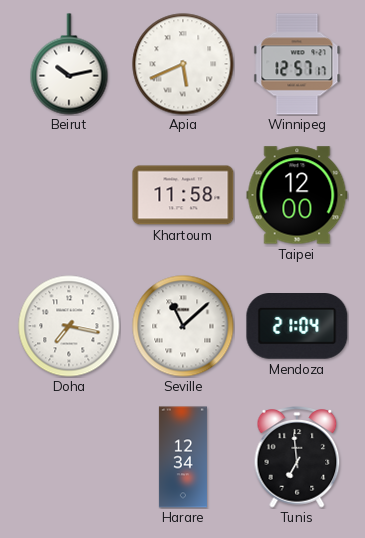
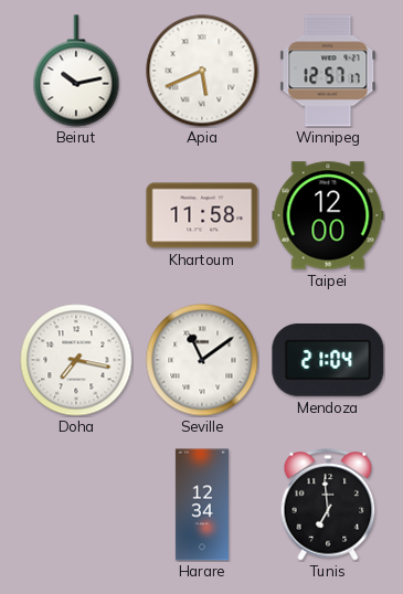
Seville: 11:08 -> 11:09
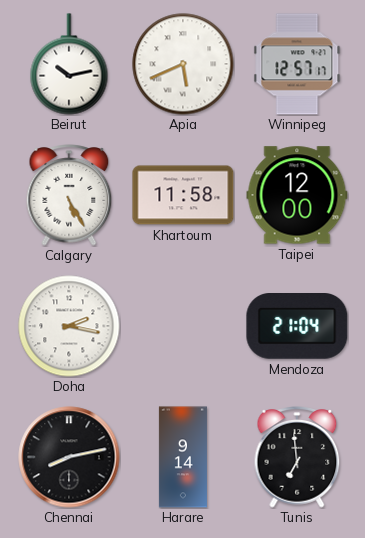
Calgary: none -> 5:25
Doha: 7:17 -> 2:17
Seville: 11:09 -> none
Chennai: none -> 8:13
Harare: 12:34 -> 9:14
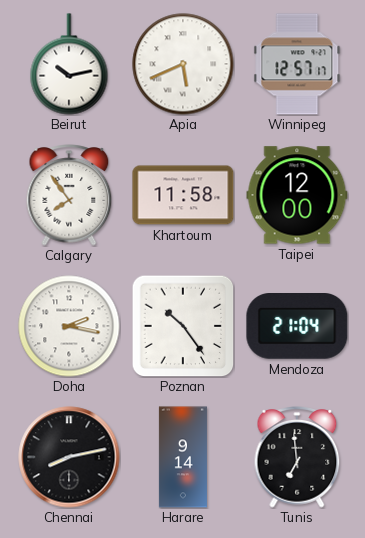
Calgary: 5:25 -> 7:54
Poznan: none -> 10:24
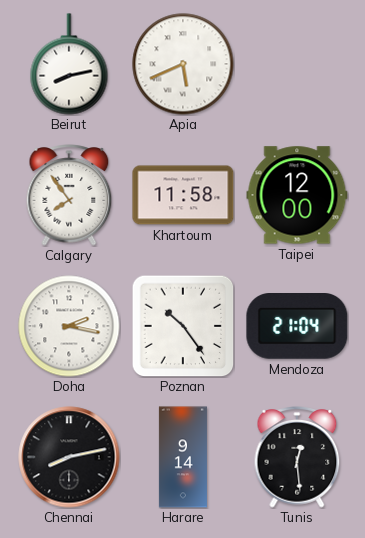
Beirut: 10:13 -> 8:13
Winnipeg: 12:57 -> none
Tunis: 6:59 -> 12:29
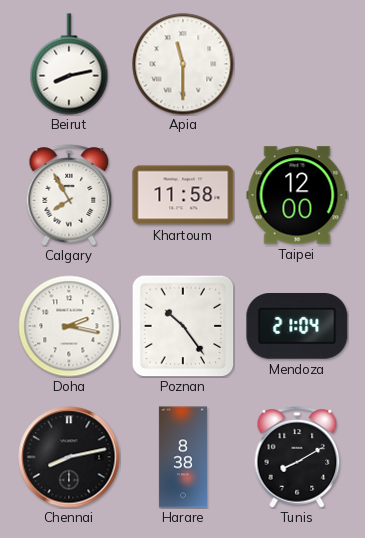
Apia: 5:41 -> 11:30
Calgary: 7:54 -> 7:55
Harare: 9:14 -> 8:38
Tunis: 12:29 -> 8:10
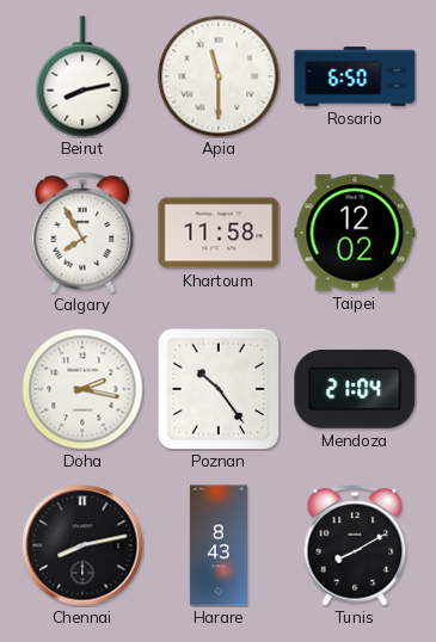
Rosario: none -> 6:50
Taipei: 12:00 -> 12:02
Harare: 8:38 -> 8:43
